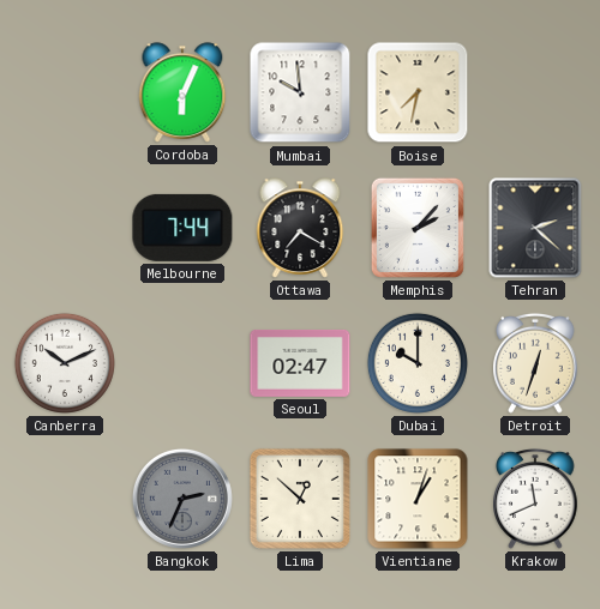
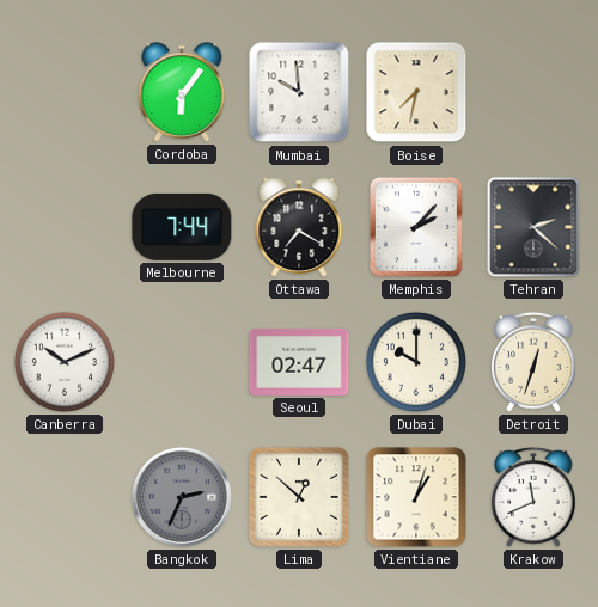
Cordoba: 6:04 -> 6:06
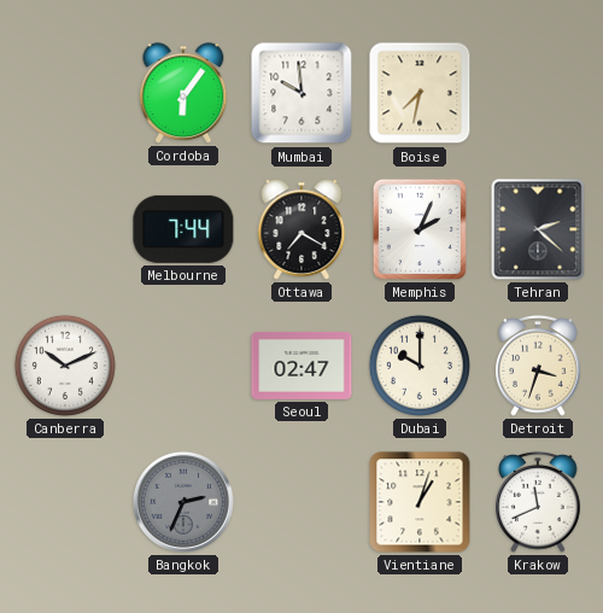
Memphis: 2:07 -> 2:04
Detroit: 12:33 -> 3:33
Lima: 12:52 -> none
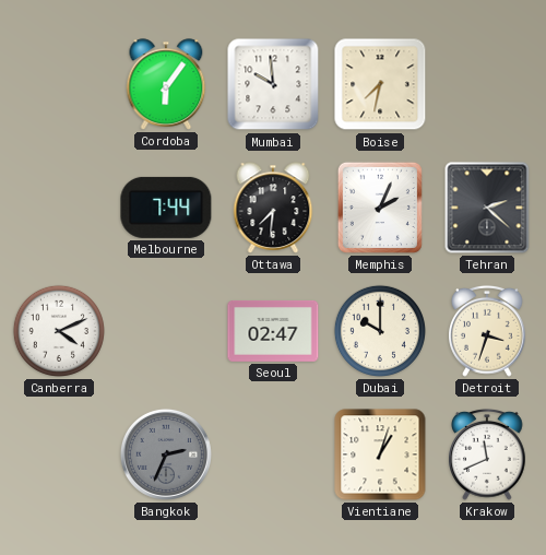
Ottawa: 7:20 -> 7:31
Canberra: 10:11 -> 4:11
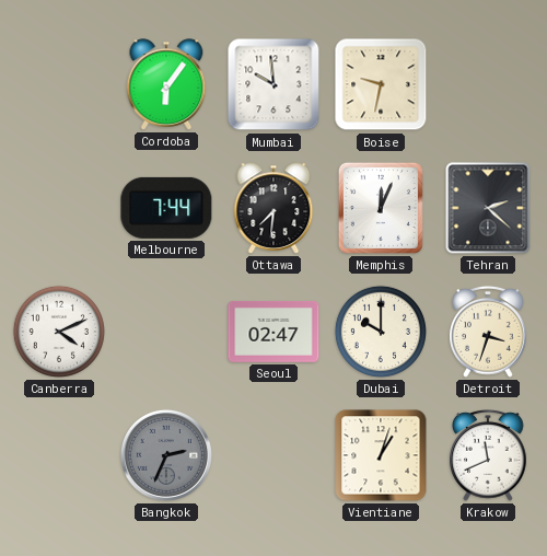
Boise: 7:32 -> 9:32
Memphis: 2:04 -> 12:04
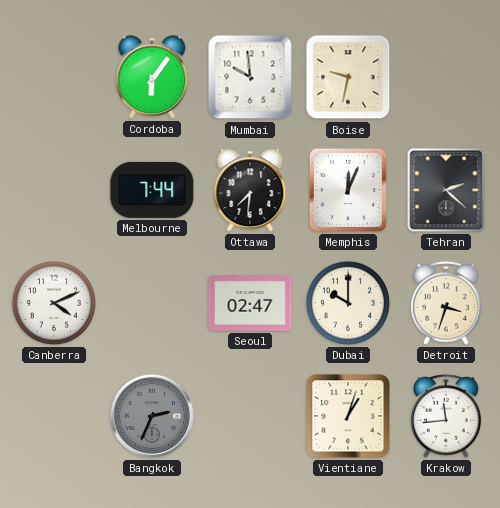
Krakow: 11:41 -> 11:44
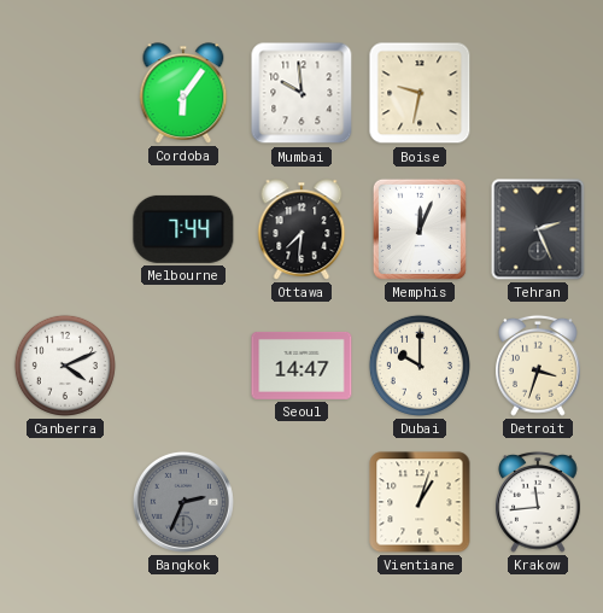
Tehran: 2:22 -> 2:26
Seoul: 02:47 -> 14:47
